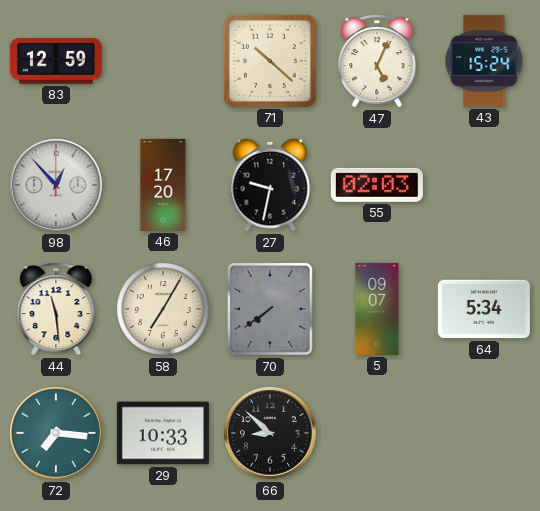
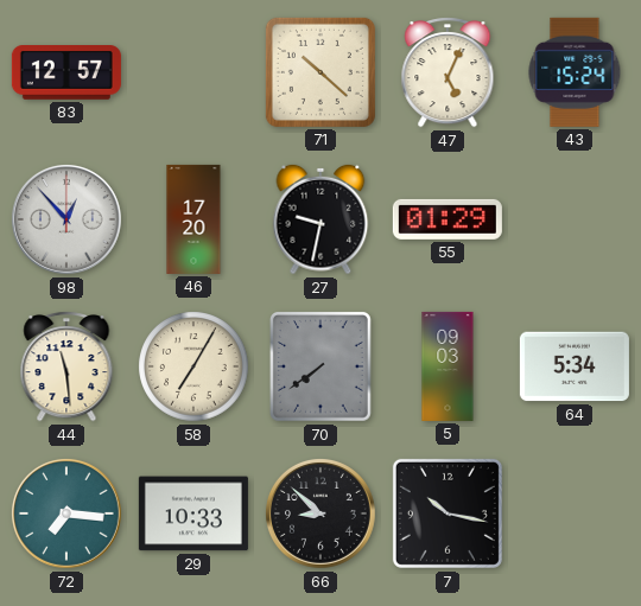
83: 12:59 -> 12:57
55: 02:03 -> 01:29
5: 09:07 -> 09:03
7: none -> 10:17
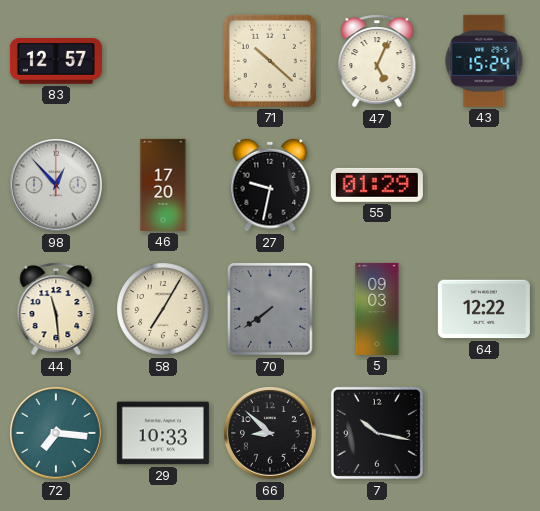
64: 5:34 -> 12:22
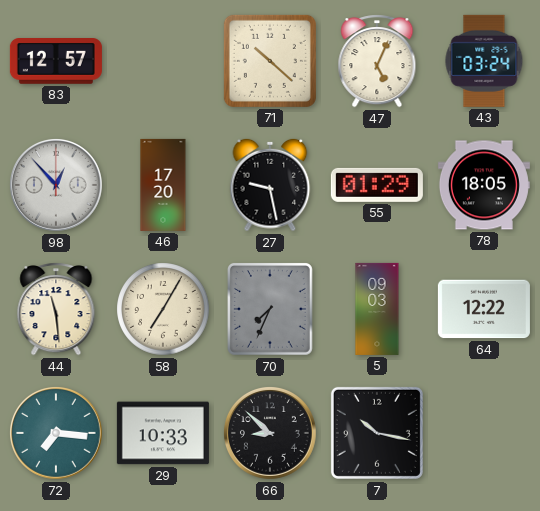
43: 15:24 -> 03:24
27: 9:32 -> 9:28
78: none -> 18:05
70: 7:39 -> 7:34
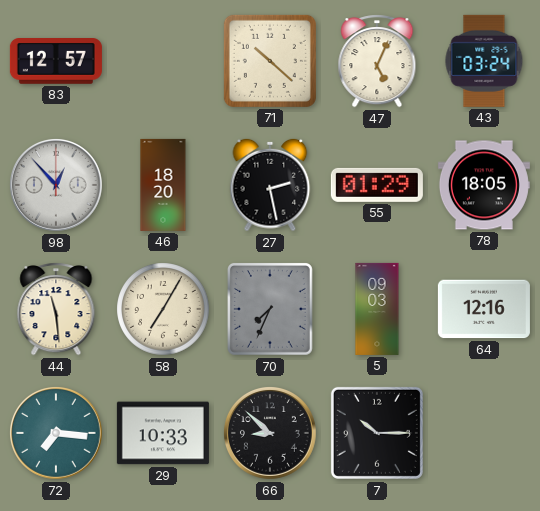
46: 17:20 -> 18:20
27: 9:28 -> 2:28
64: 12:22 -> 12:16
7: 10:17 -> 10:15
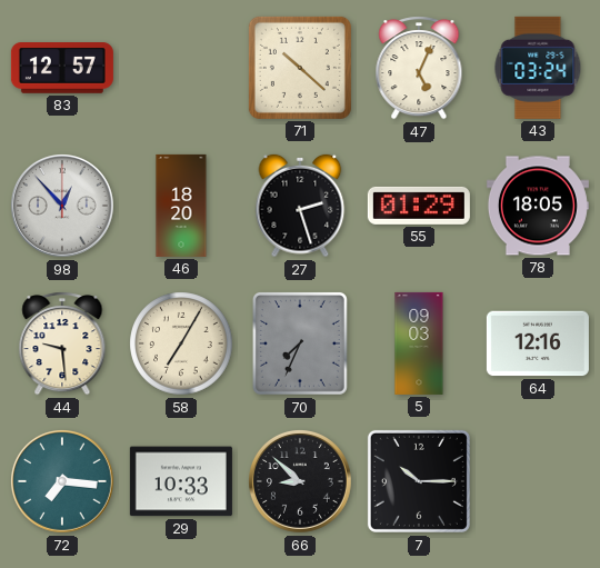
27: 2:28 -> 2:27
44: 11:29 -> 9:29
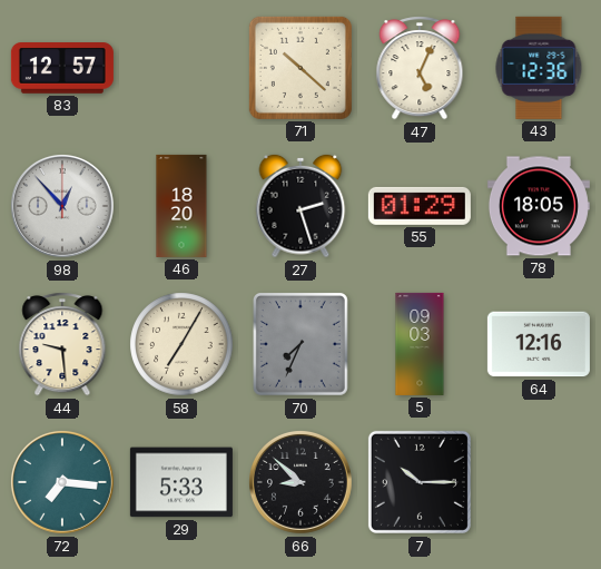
43: 03:24 -> 12:36
29: 10:33 -> 5:33
